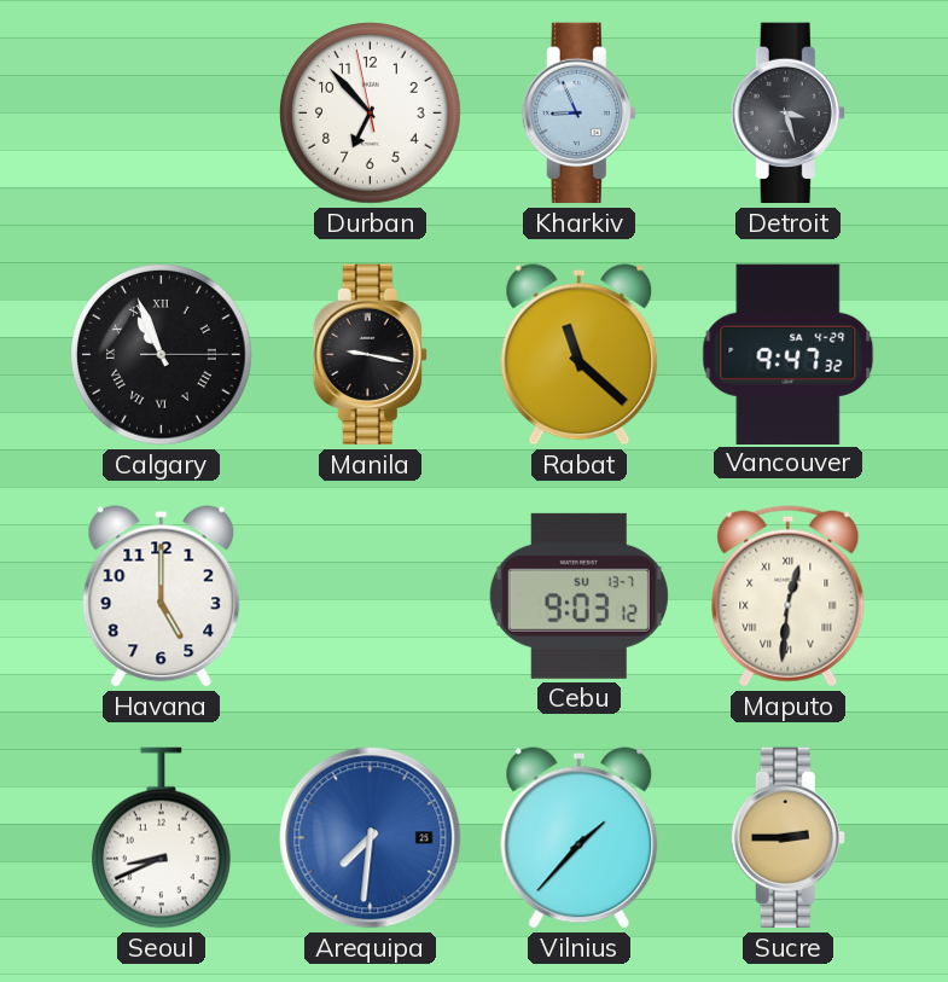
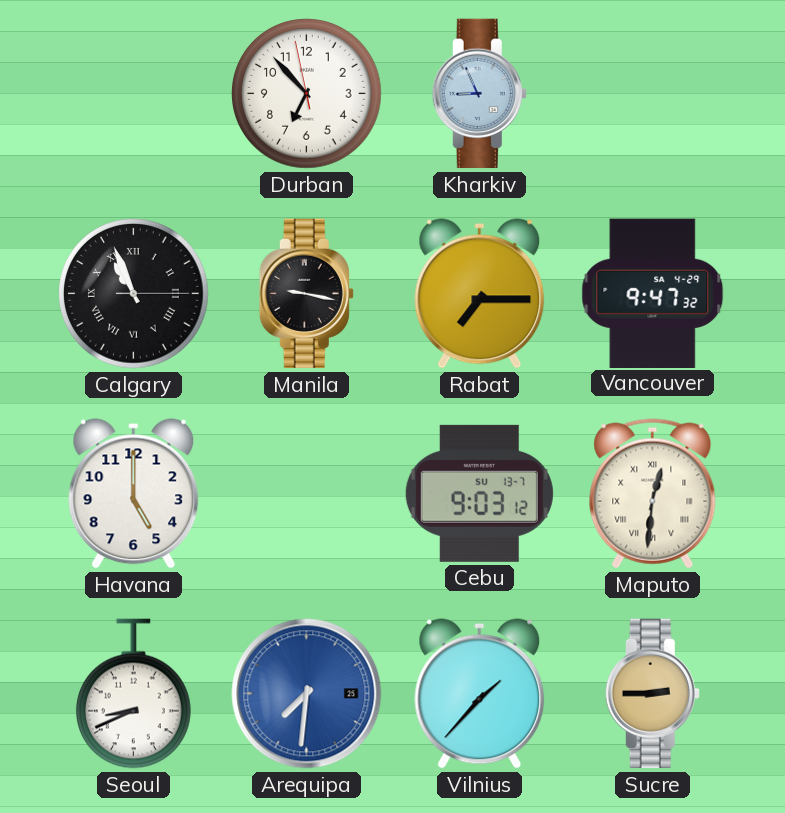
Detroit: 3:27 -> none
Rabat: 11:22 -> 7:15
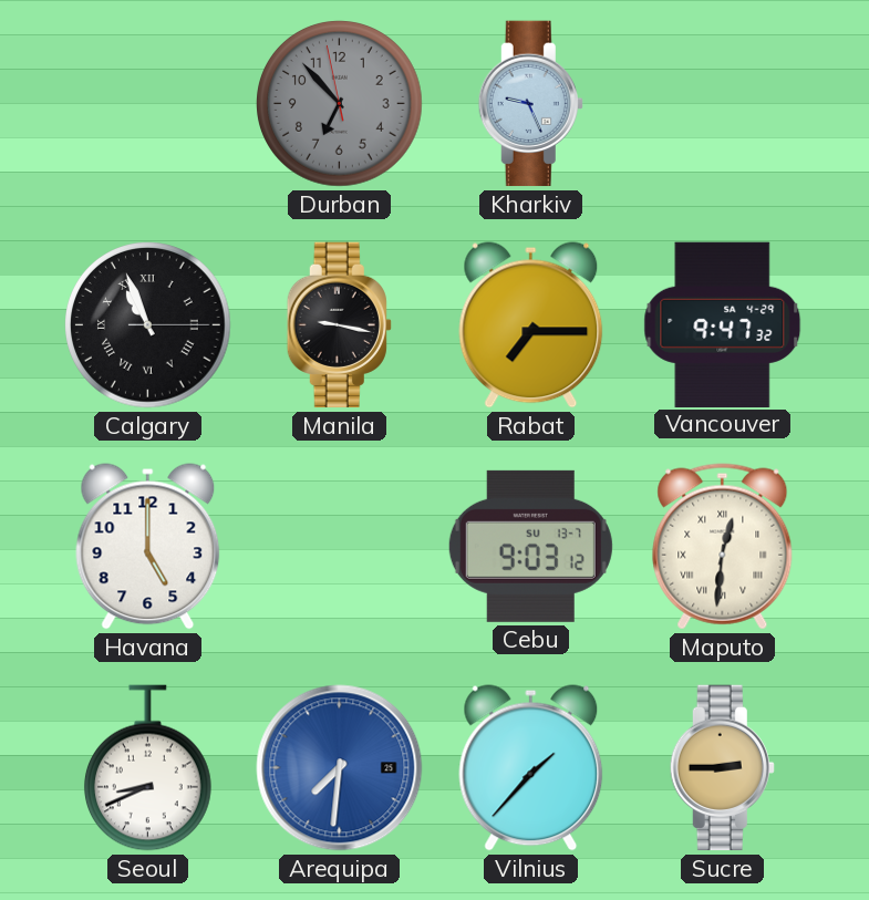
Durban dial: white -> grey
Kharkiv: 8:56 -> 9:26
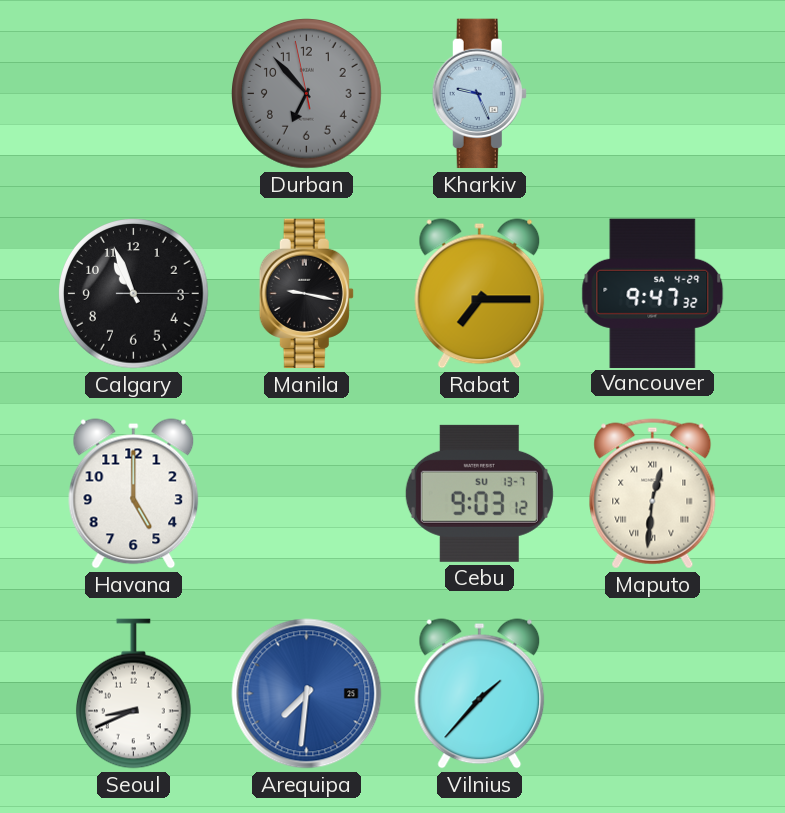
Calgary numerals: Roman -> Arabic
Sucre: 2:45 -> none
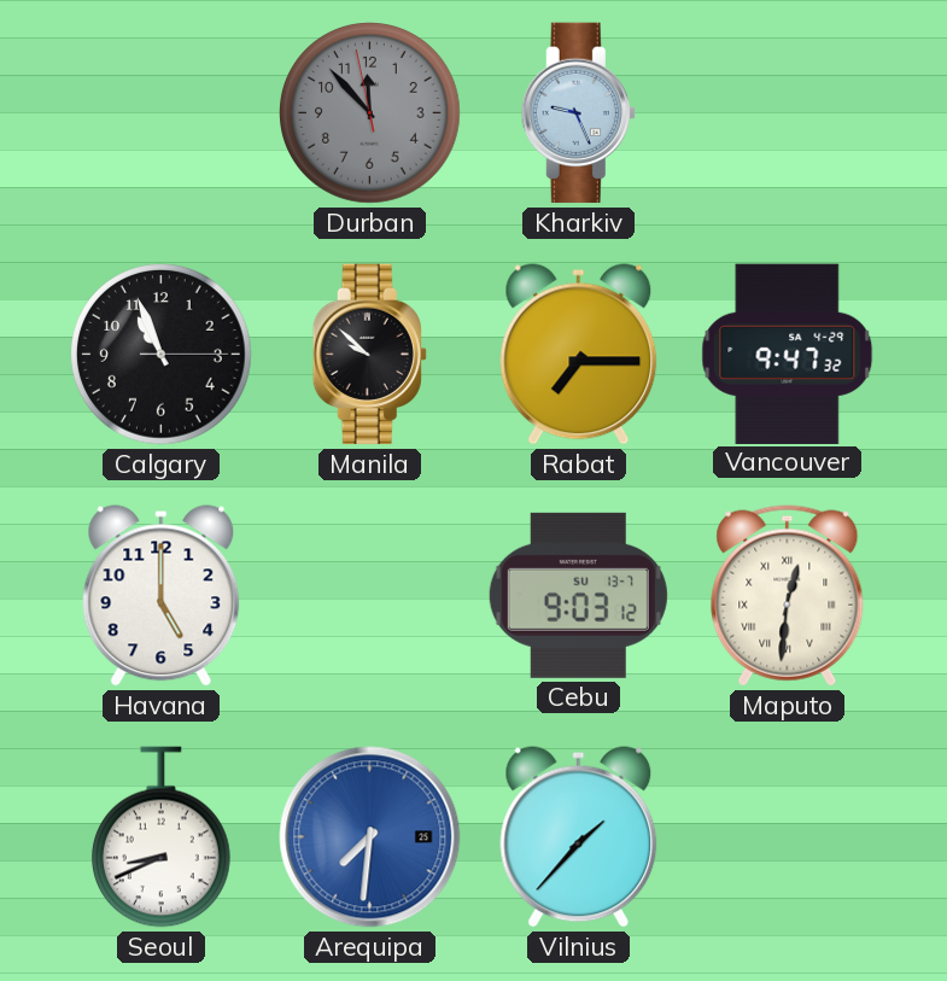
Durban: 6:52 -> 11:52
Manila: 9:17 -> 9:52
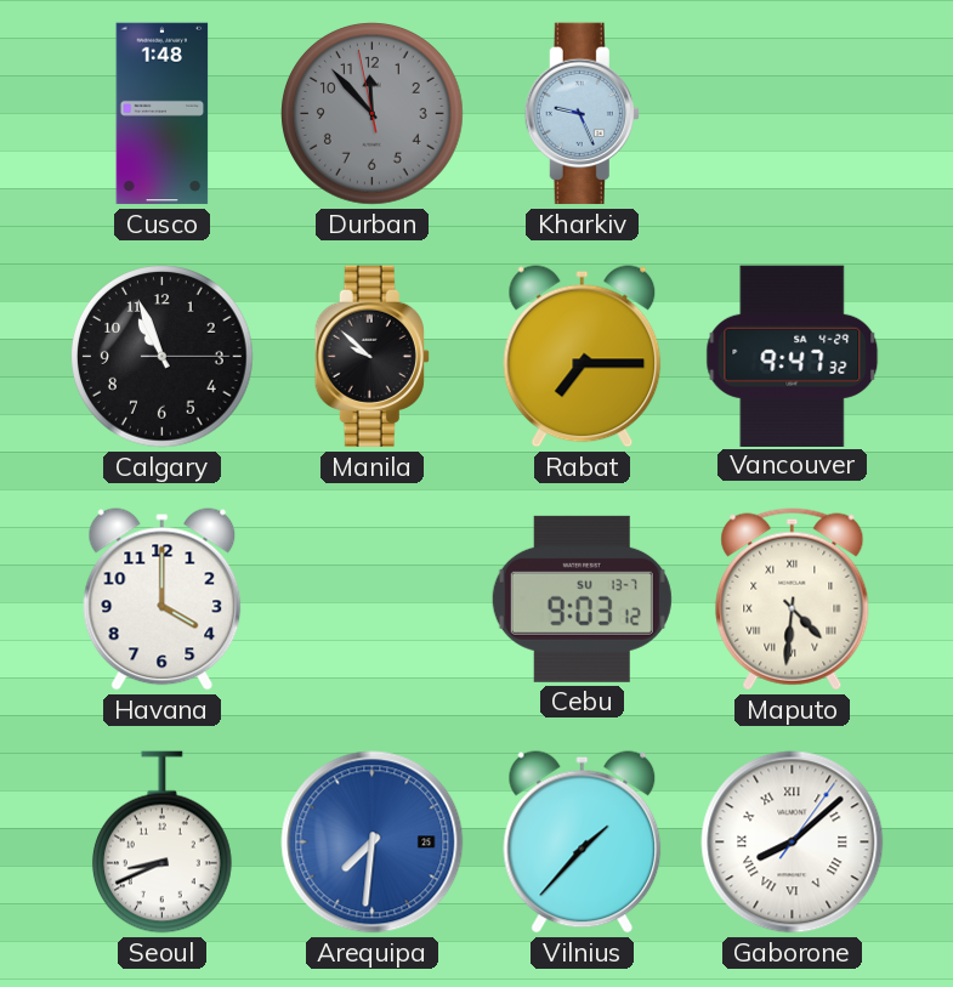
Cusco: none -> 1:48
Havana: 5:00 -> 4:00
Maputo: 12:31 -> 4:31
Gaborone: none -> 8:08
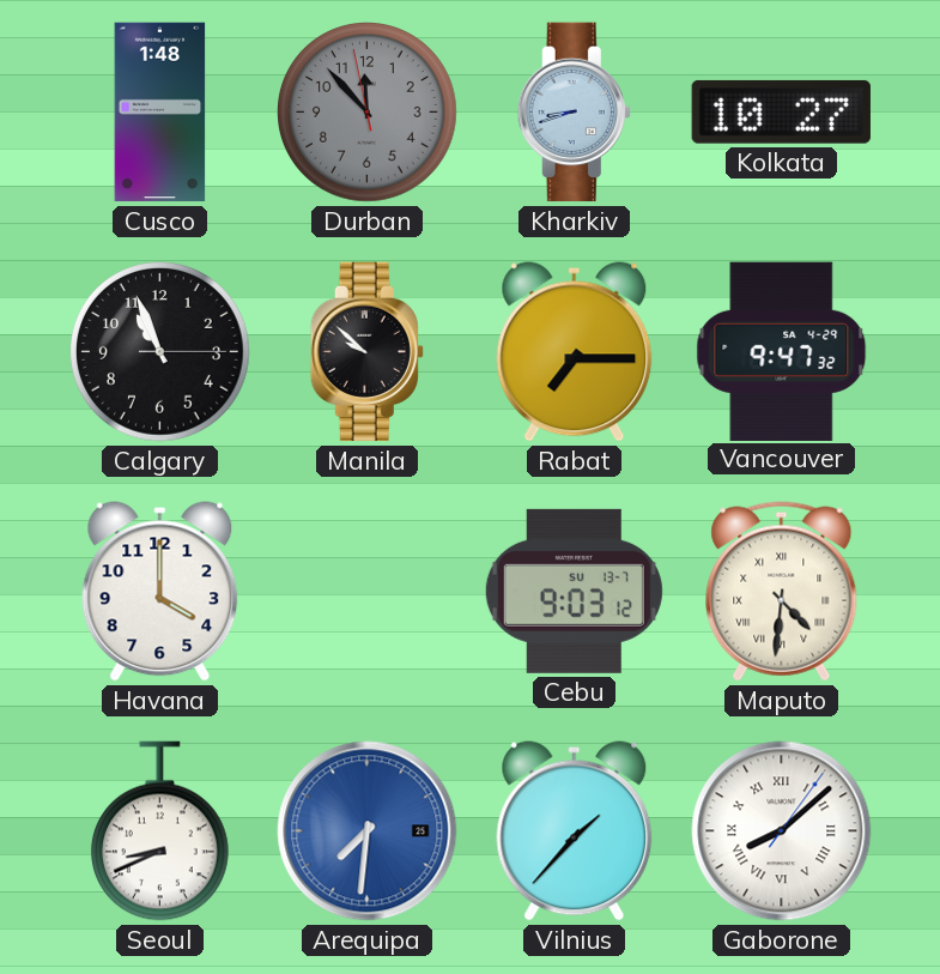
Kharkiv: 9:26 -> 8:42
Kolkata: none -> 10:27
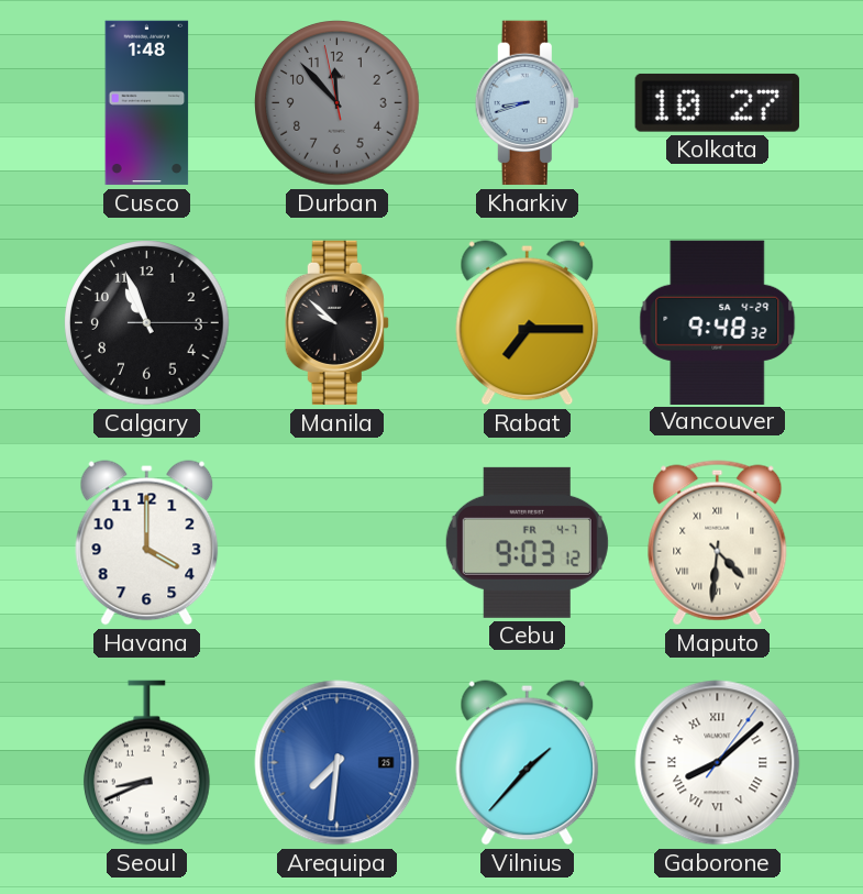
Vancouver: 9:47 -> 9:48
Cebu date: SU 13-7 -> FR 4-7
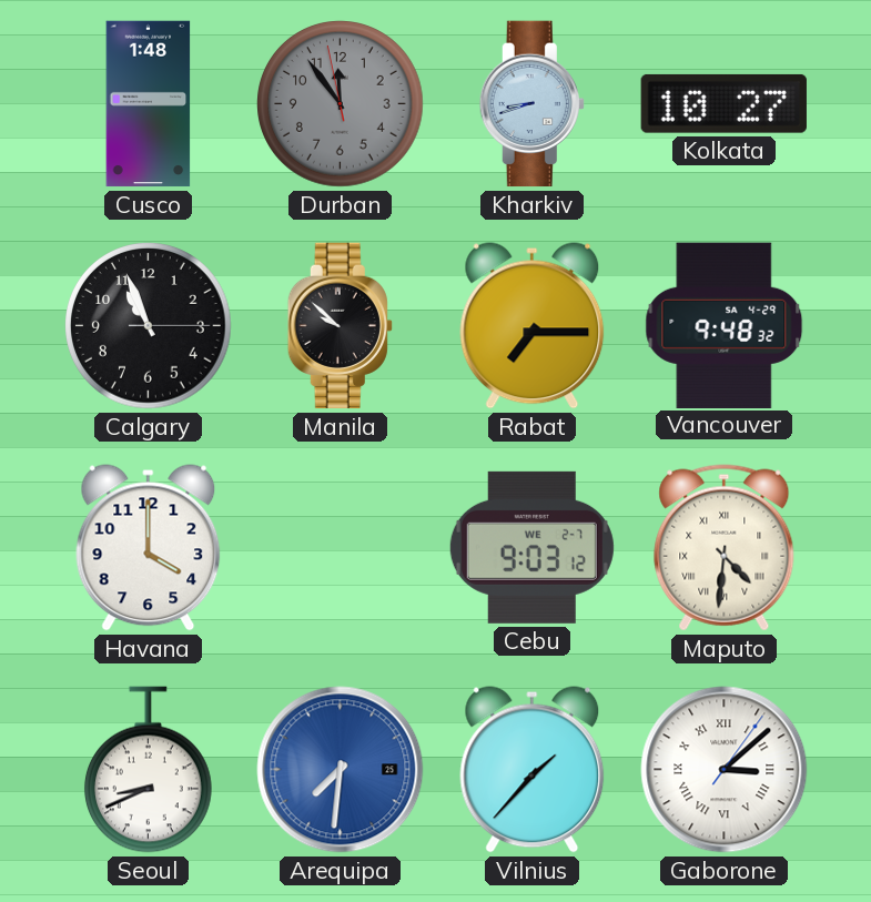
Durban: 11:52 -> 11:53
Cebu date: FR 4-7 -> WE 2-7
Gaborone: 8:08 -> 3:08
